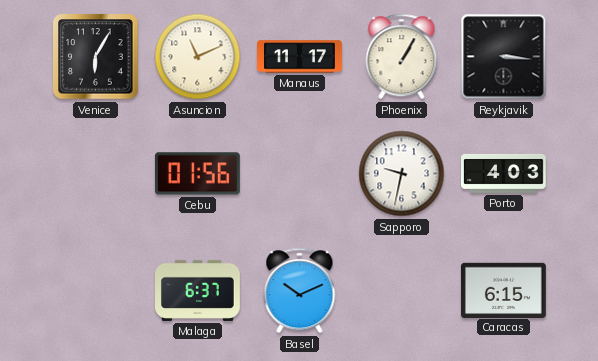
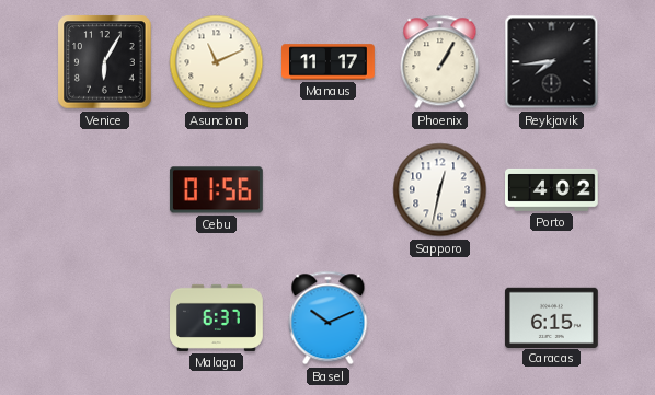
Reykjavik: 3:16 -> 7:44
Sapporo: 9:32 -> 12:32
Porto: 4:03 -> 4:02
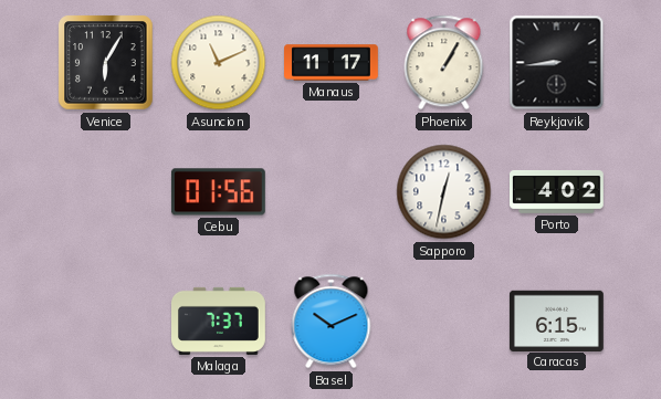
Reykjavik: 7:44 -> 8:44
Malaga: 6:37 -> 7:37
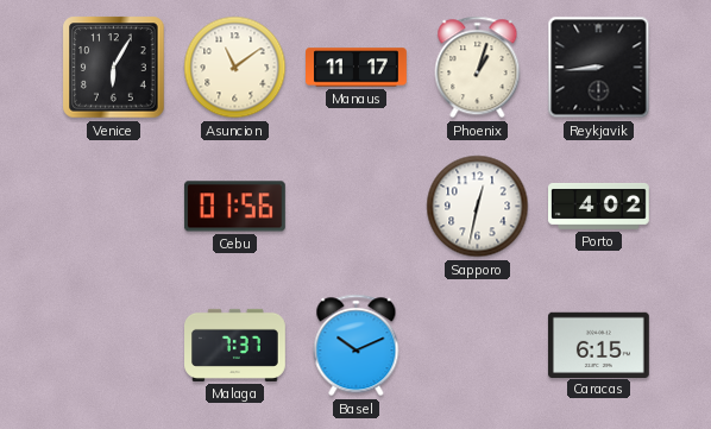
Asuncion: 11:11 -> 11:09
Phoenix: 1:05 -> 1:03
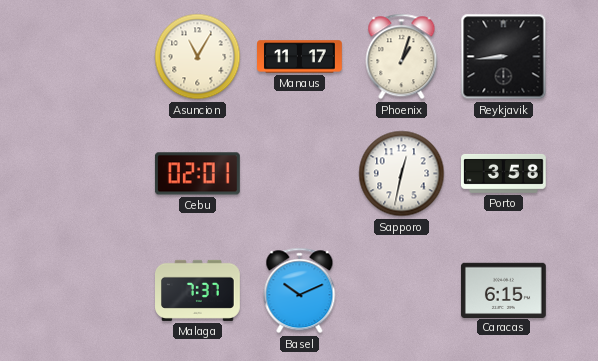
Venice: 6:05 -> none
Asuncion: 11:09 -> 11:05
Cebu: 01:56 -> 02:01
Porto: 4:02 -> 3:58
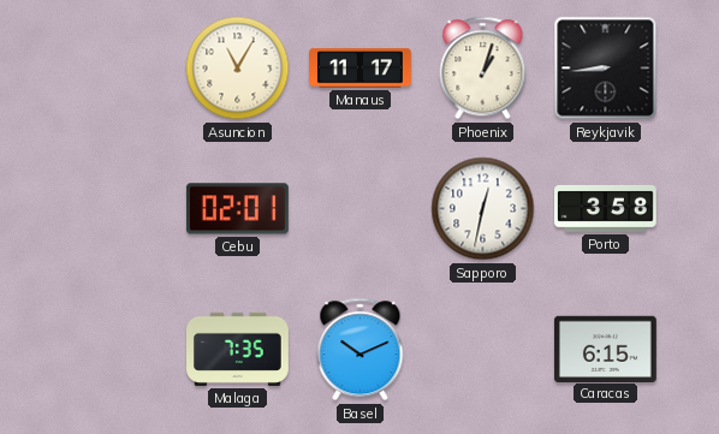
Malaga: 7:37 -> 7:35
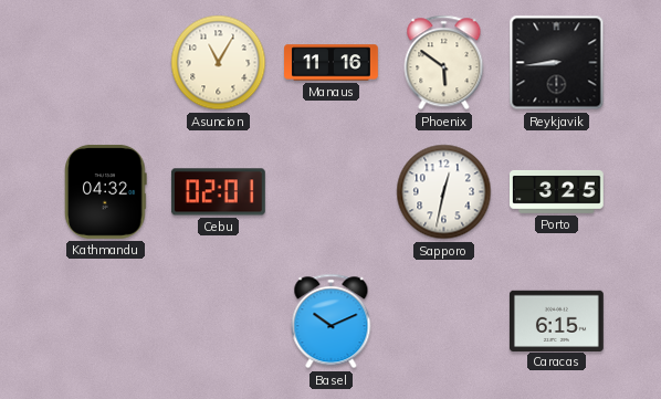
Manaus: 11:17 -> 11:16
Phoenix: 1:03 -> 5:51
Kathmandu: none -> 04:32
Porto: 3:58 -> 3:25
Malaga: 7:35 -> none
